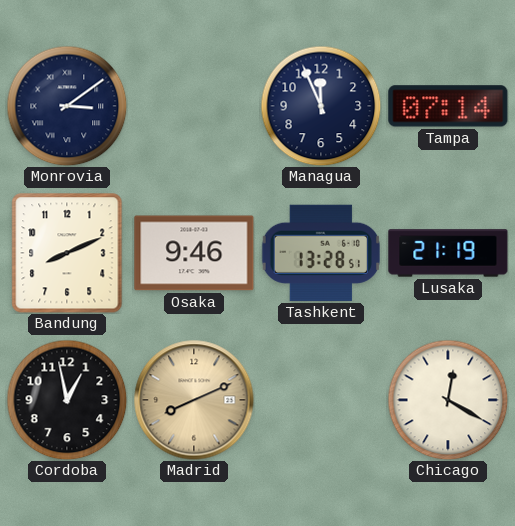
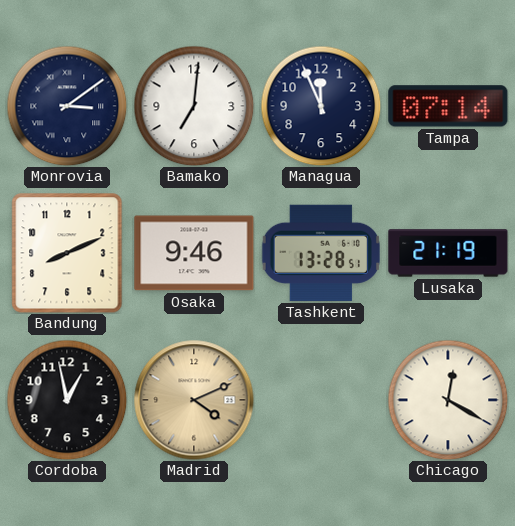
Bamako: none -> 7:01
Madrid: 8:11 -> 4:11
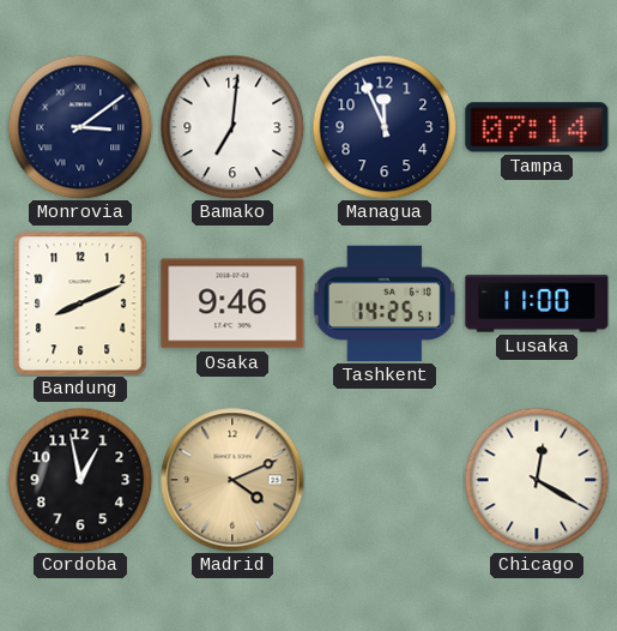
Tashkent: 13:28 -> 14:25
Lusaka: 21:19 -> 11:00
